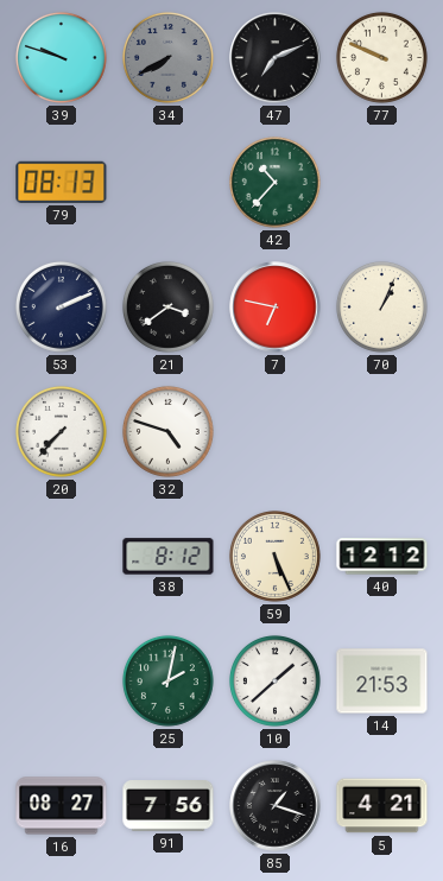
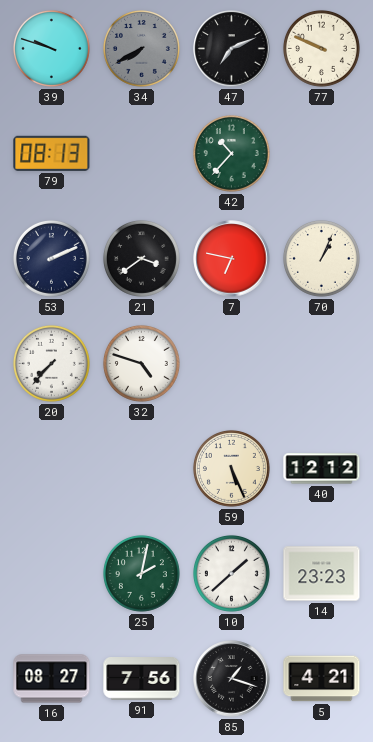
38: 8:12 -> none
14: 21:53 -> 23:23
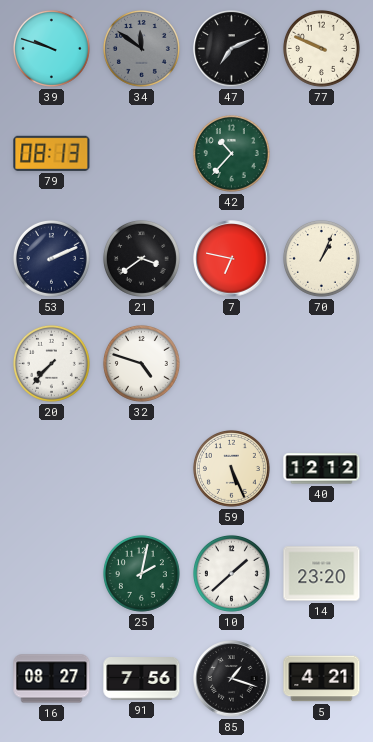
34: 7:40 -> 11:51
14: 23:23 -> 23:20
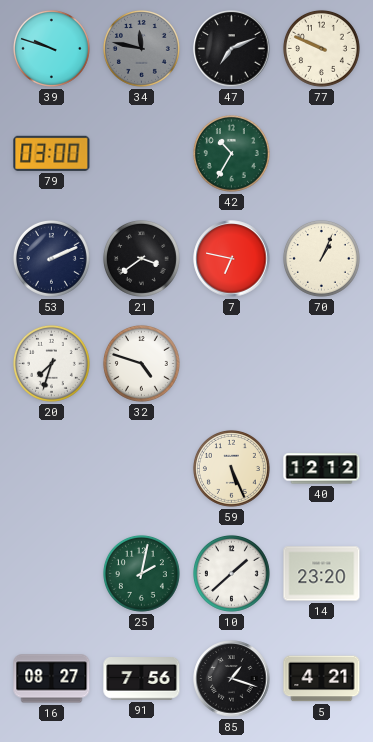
34: 11:51 -> 11:47
79: 08:13 -> 03:00
42: 10:37 -> 10:35
20: 7:37 -> 7:33
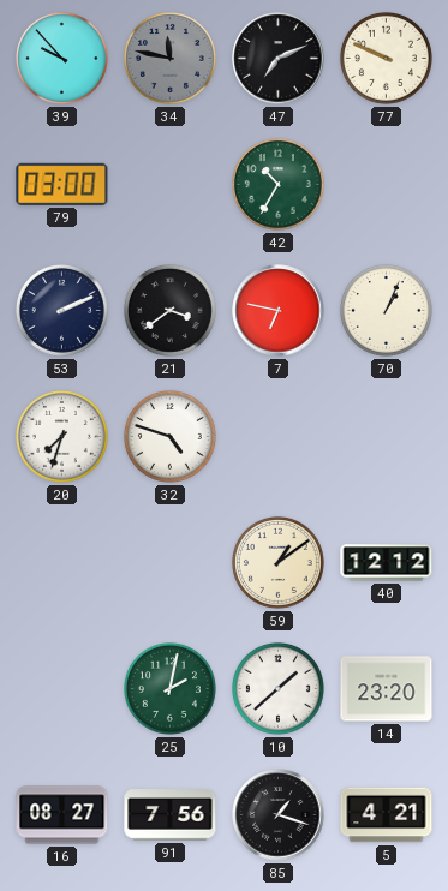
39: 9:48 -> 9:53
59: 5:26 -> 1:09
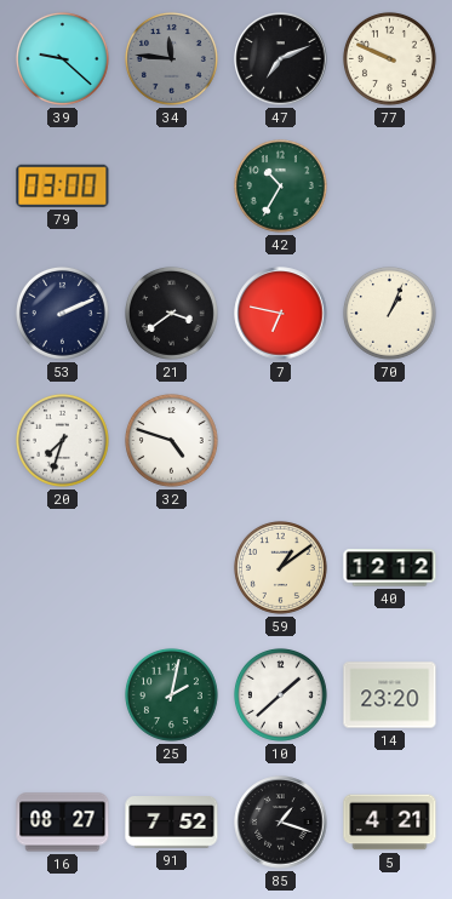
39: 9:53 -> 9:22
34: 11:47 -> 11:46
91: 7:56 -> 7:52
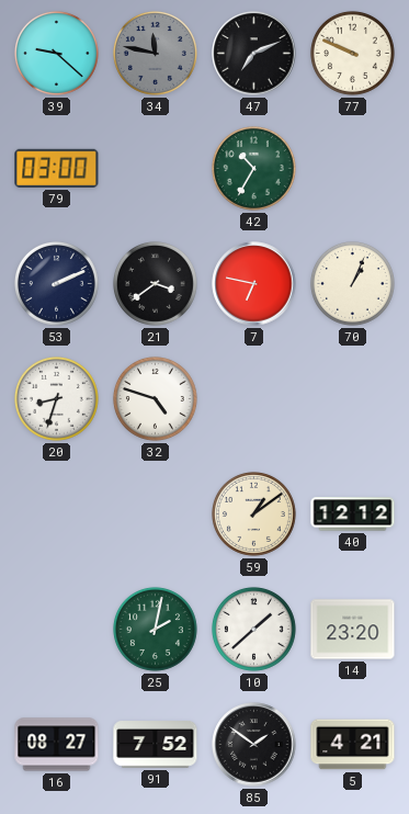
34: 11:46 -> 11:47
20: 7:33 -> 8:33
85: 1:18 -> 1:51
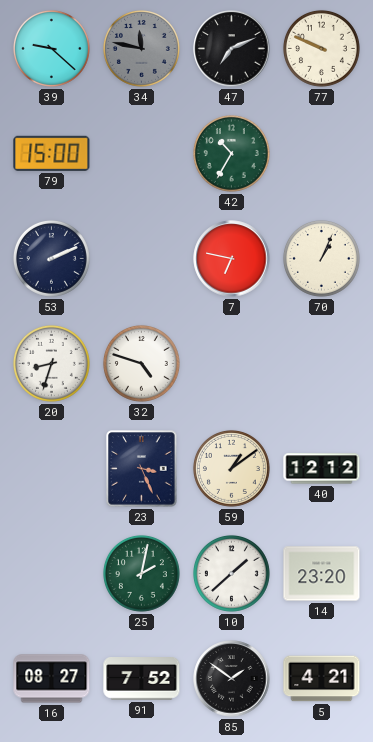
79: 03:00 -> 15:00
21: 3:39 -> none
23: none -> 3:26
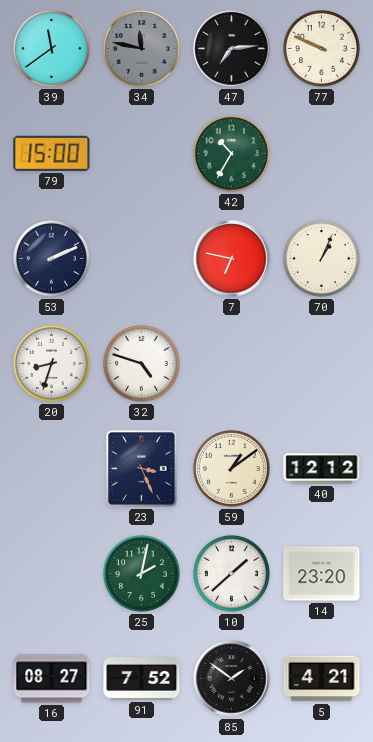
39: 9:22 -> 11:39
47: 7:11 -> 7:14
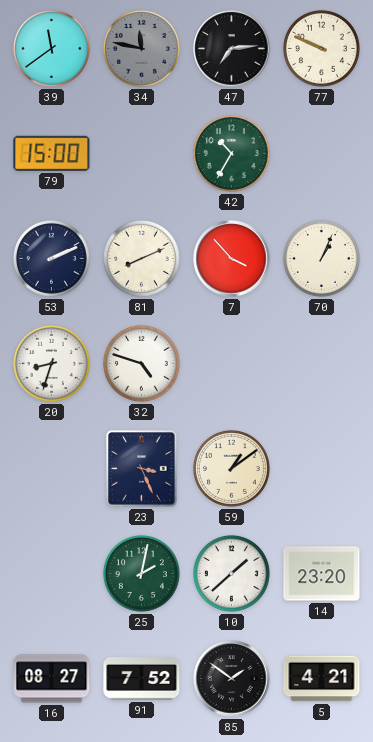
81: none -> 8:11
7: 6:47 -> 3:53
40: 12:12 -> none
